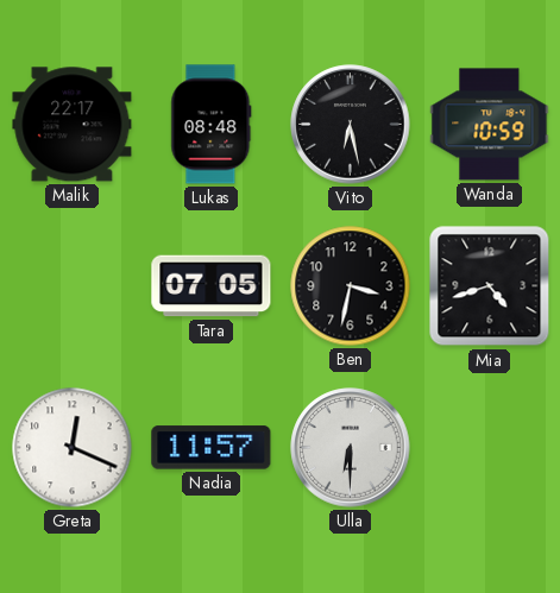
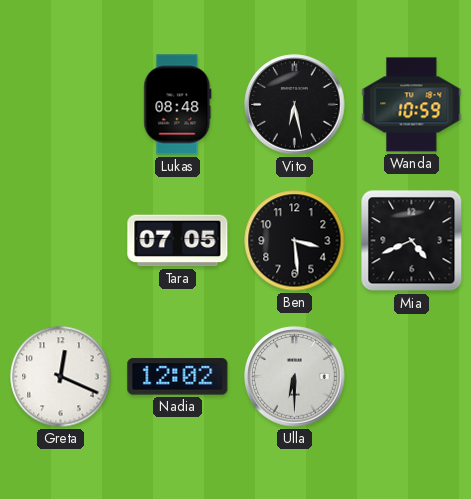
Malik: 22:17 -> none
Ben: 3:32 -> 3:29
Mia: 4:42 -> 4:41
Nadia: 11:57 -> 12:02
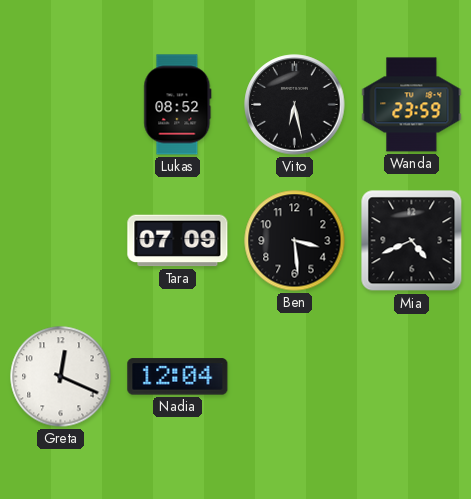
Lukas: 08:48 -> 08:52
Wanda: 10:59 -> 23:59
Tara: 07:05 -> 07:09
Nadia: 12:02 -> 12:04
Ulla: 6:30 -> none
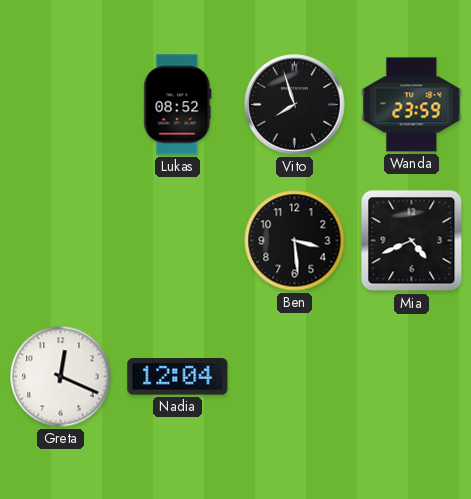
Vito: 6:28 -> 7:57
Tara: 07:09 -> none
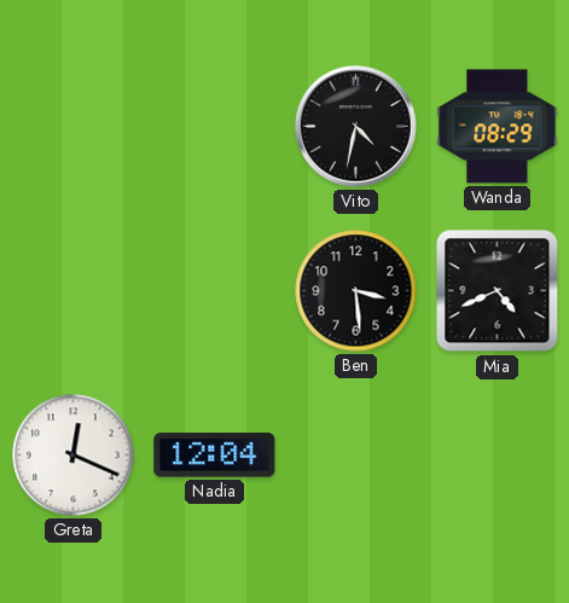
Lukas: 08:52 -> none
Vito: 7:57 -> 4:32
Wanda: 23:59 -> 08:29
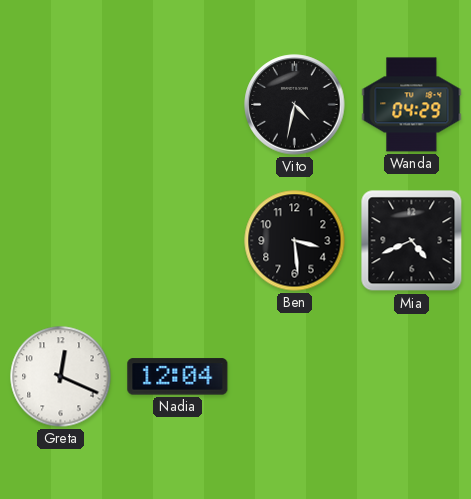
Wanda: 08:29 -> 04:29
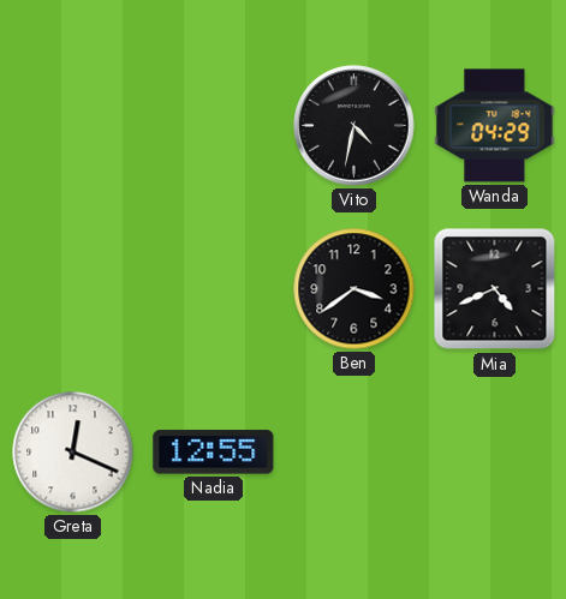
Ben: 3:29 -> 3:39
Nadia: 12:04 -> 12:55
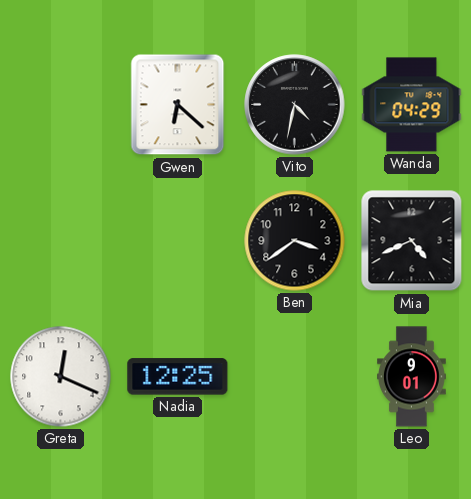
Gwen: none -> 6:22
Nadia: 12:55 -> 12:25
Leo: none -> 9:01
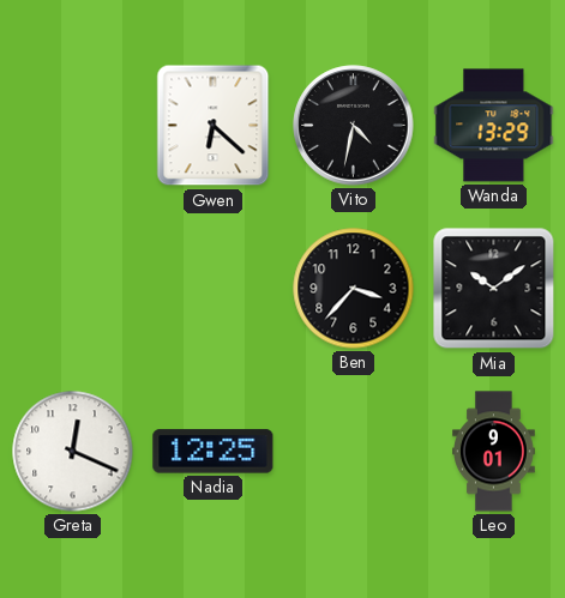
Wanda: 04:29 -> 13:29
Ben: 3:39 -> 3:37
Mia: 4:41 -> 10:09
